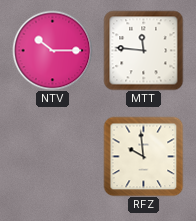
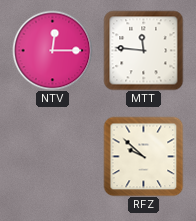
NTV: 10:15 -> 12:15
RFZ: 9:59 -> 9:52
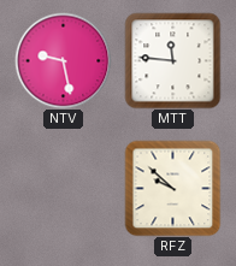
NTV: 12:15 -> 9:28
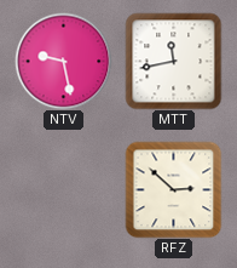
MTT: 11:46 -> 11:43
RFZ: 9:52 -> 2:52
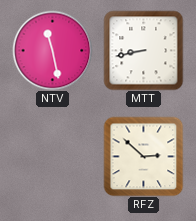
NTV: 9:28 -> 11:28
MTT: 11:43 -> 8:43
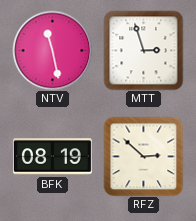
MTT: 8:43 -> 2:57
BFK: none -> 08:19
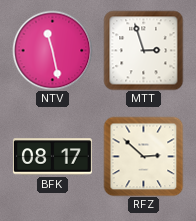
BFK: 08:19 -> 08:17
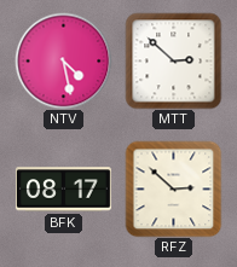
NTV: 11:28 -> 4:28
MTT: 2:57 -> 2:52
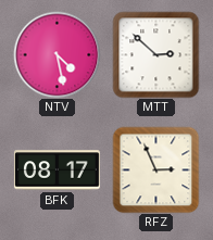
RFZ: 2:52 -> 2:56
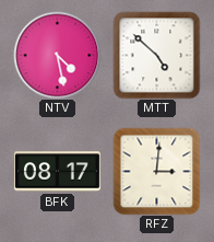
MTT: 2:52 -> 4:52
RFZ: 2:56 -> 3:01
